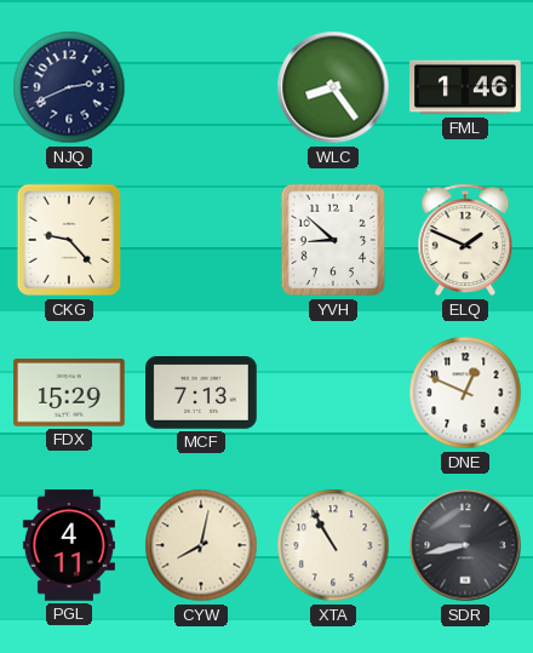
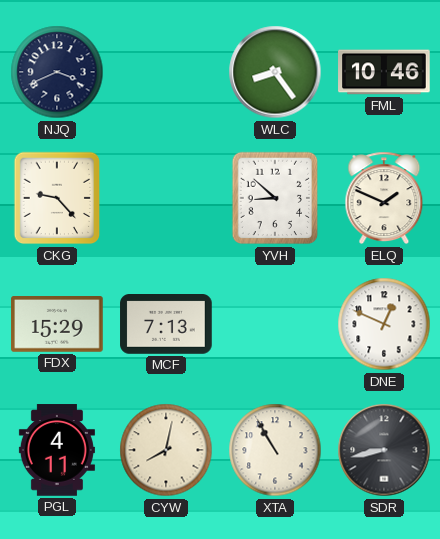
NJQ: 2:41 -> 3:41
FML: 1:46 -> 10:46
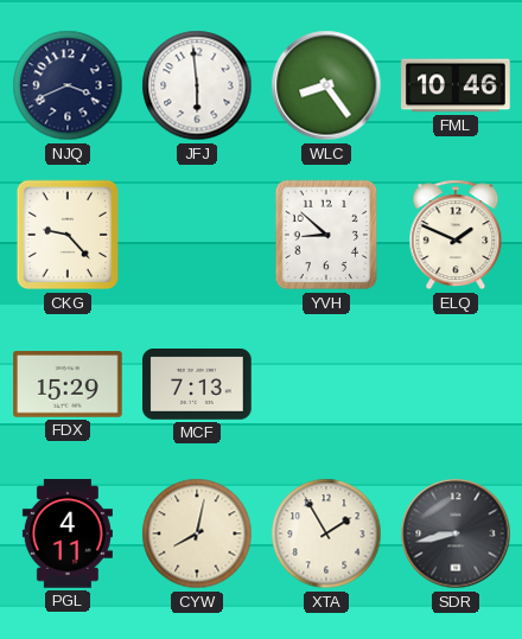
JFJ: none -> 5:59
DNE: 12:49 -> none
XTA: 10:55 -> 1:55
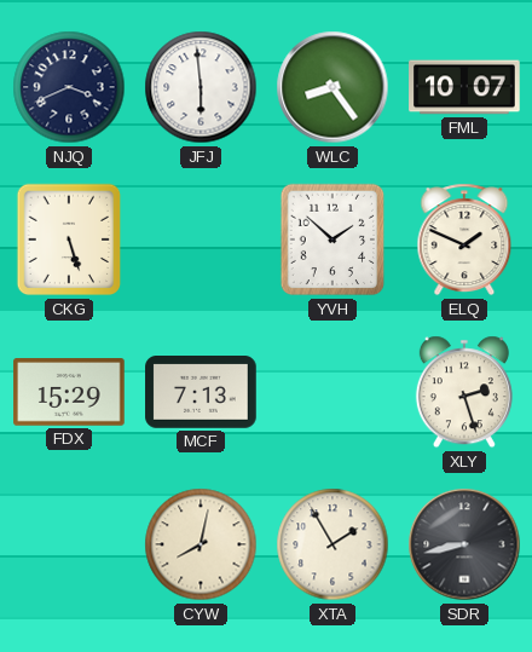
FML: 10:46 -> 10:07
CKG: 9:23 -> 5:27
YVH: 8:52 -> 1:52
XLY: none -> 2:27
PGL: 4:11 -> none
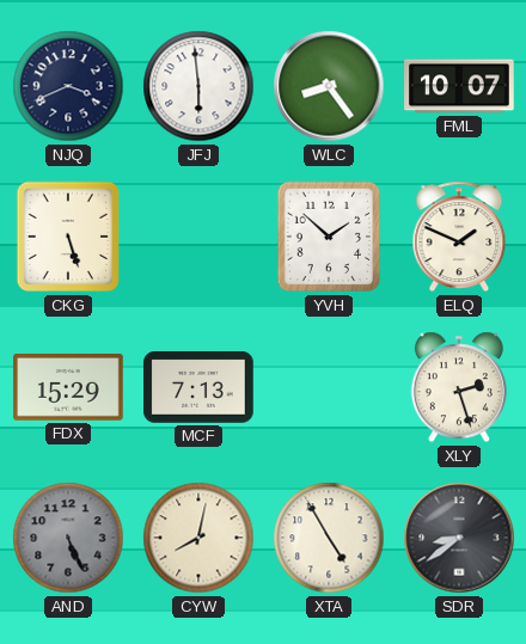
AND: none -> 5:26
XTA: 1:55 -> 4:55
SDR: 8:43 -> 8:39
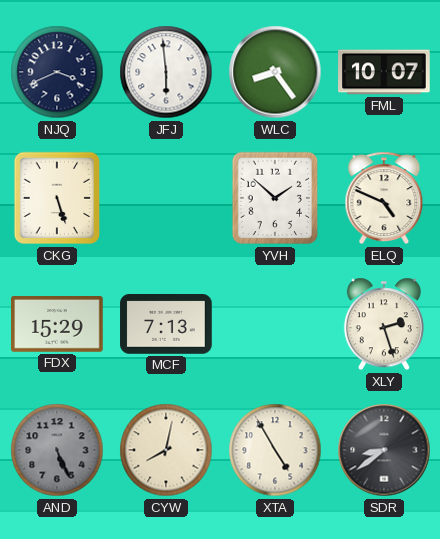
ELQ: 1:49 -> 4:49
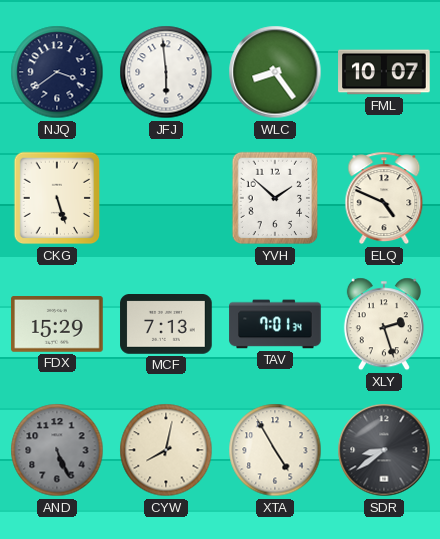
NJQ: 3:41 -> 3:39
TAV: none -> 7:01
